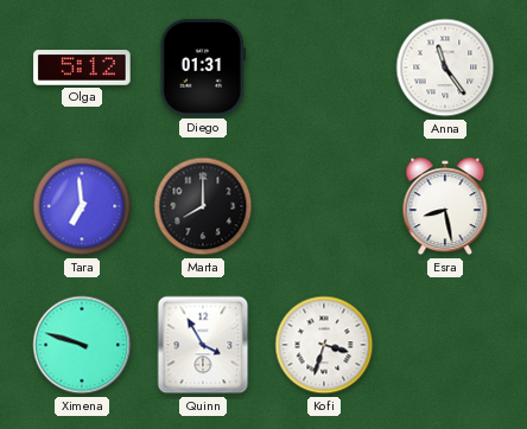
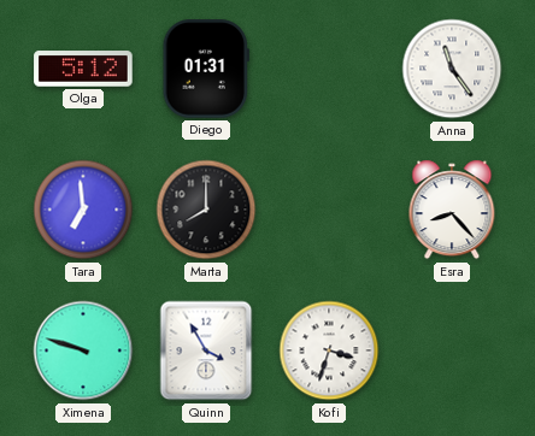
Esra: 8:28 -> 8:23
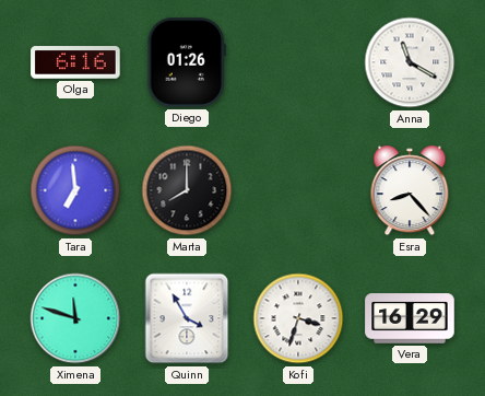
Olga: 5:12 -> 6:16
Diego: 01:31 -> 01:26
Anna: 11:24 -> 11:20
Ximena: 9:48 -> 11:48
Vera: none -> 16:29
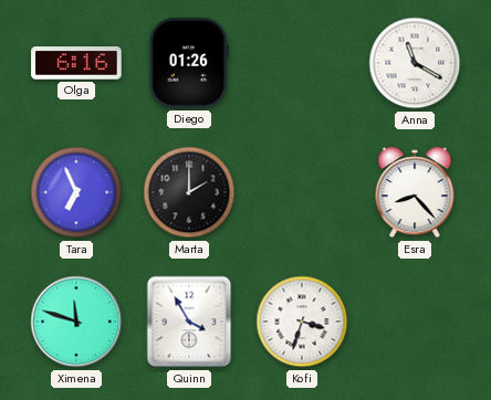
Tara: 6:59 -> 6:56
Marta: 8:00 -> 2:00
Vera: 16:29 -> none
